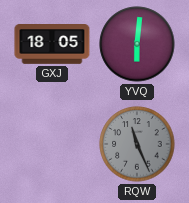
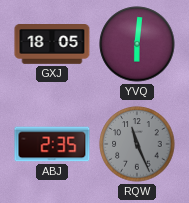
ABJ: none -> 2:35
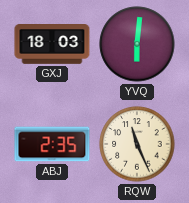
GXJ: 18:05 -> 18:03
RQW dial: grey -> cream
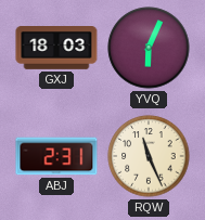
YVQ: 6:01 -> 6:04
ABJ: 2:35 -> 2:31
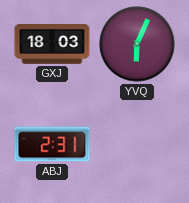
RQW: 11:26 -> none
